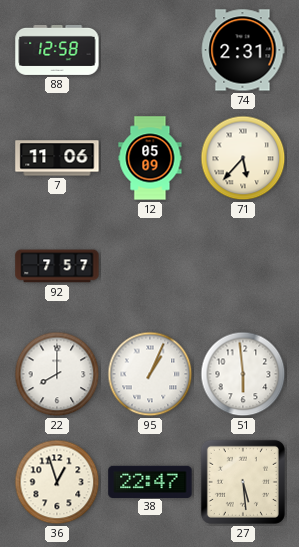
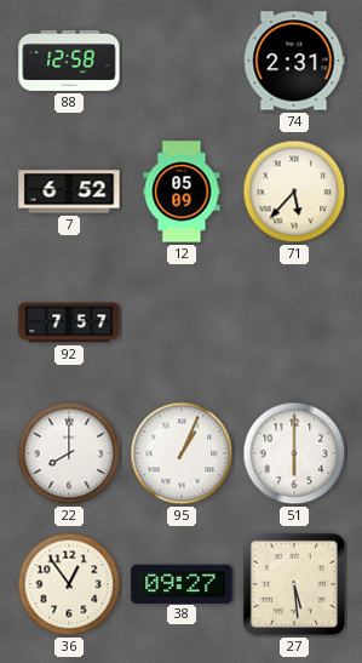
7: 11:06 -> 6:52
51: 5:59 -> 6:00
36: 12:57 -> 12:54
38: 22:47 -> 09:27
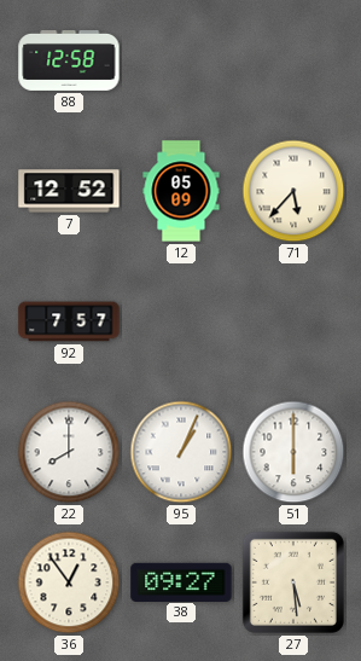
74: 2:31 -> none
7: 6:52 -> 12:52
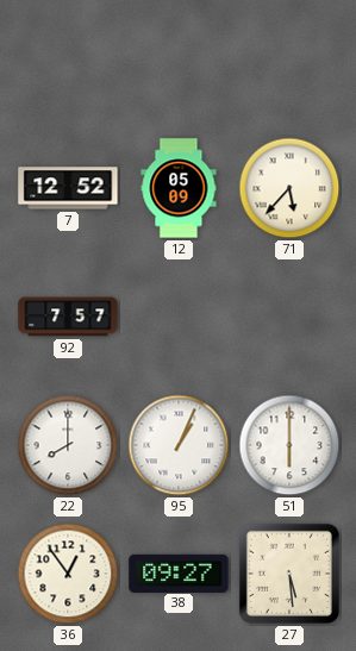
88: 12:58 -> none
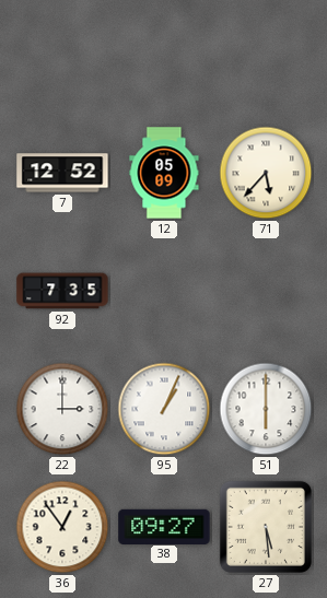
92: 7:57 -> 7:35
22: 8:00 -> 3:00
